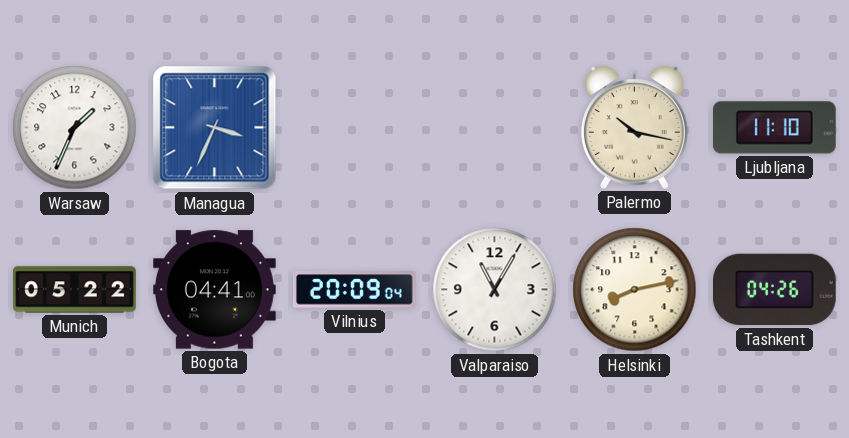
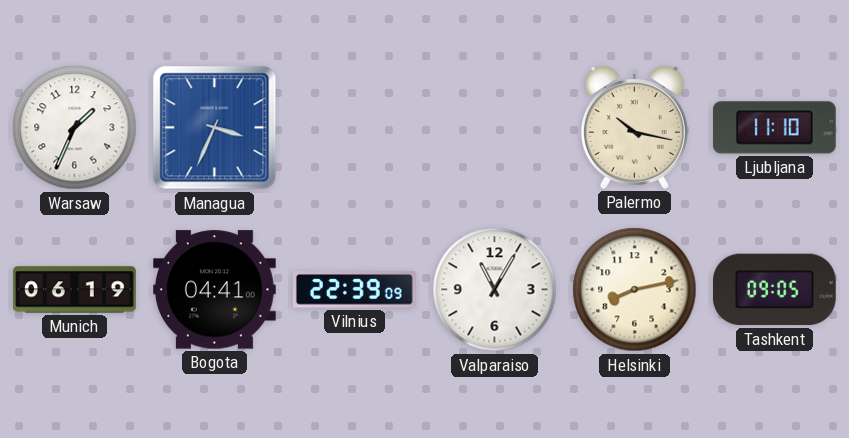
Munich: 05:22 -> 06:19
Vilnius: 20:09 -> 22:39
Tashkent: 04:26 -> 09:05
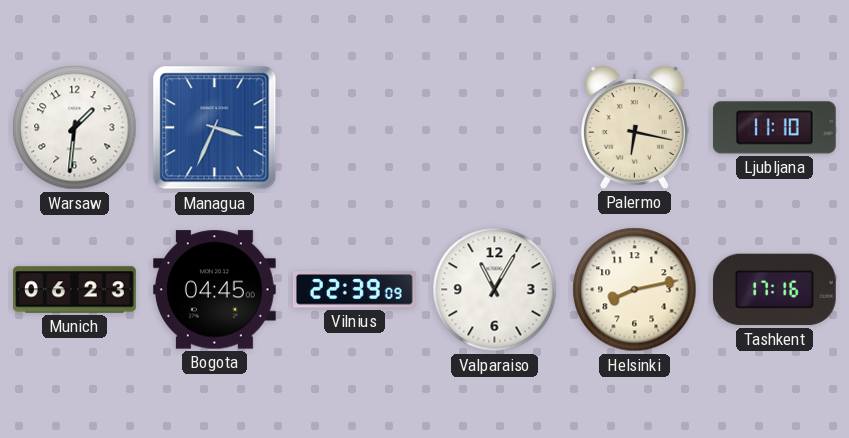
Warsaw: 1:34 -> 1:31
Palermo: 10:17 -> 6:17
Munich: 06:19 -> 06:23
Bogota: 04:41 -> 04:45
Tashkent: 09:05 -> 17:16
